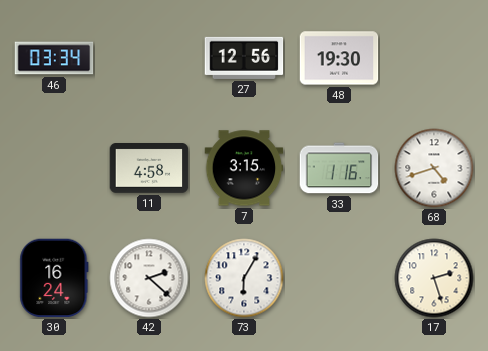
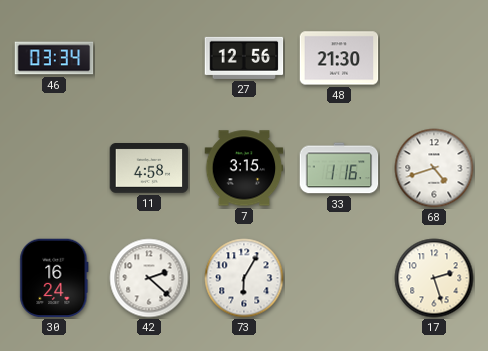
48: 19:30 -> 21:30
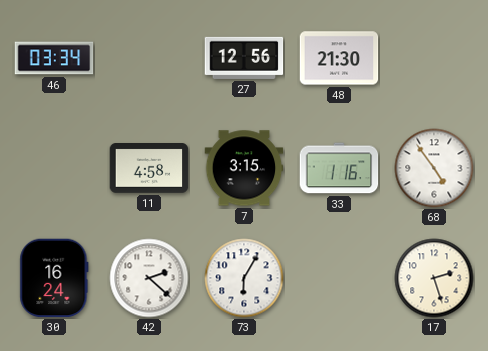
68: 4:42 -> 4:54
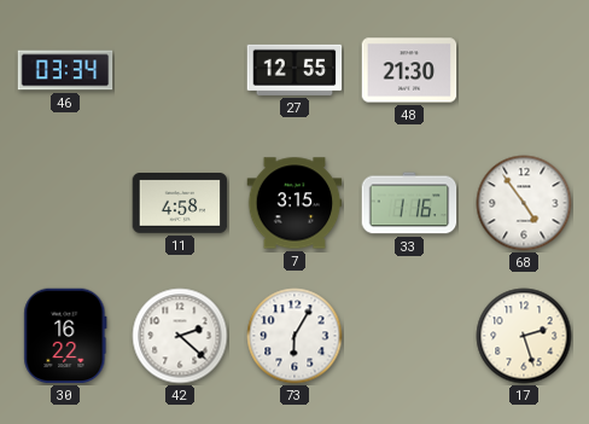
27: 12:56 -> 12:55
30: 16:24 -> 16:22
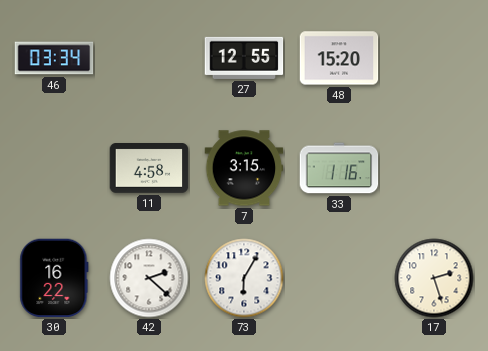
48: 21:30 -> 15:20
68: 4:54 -> none
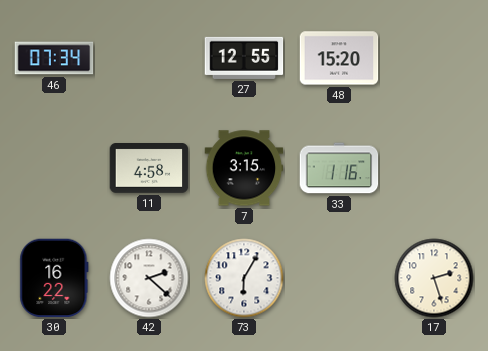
46: 03:34 -> 07:34
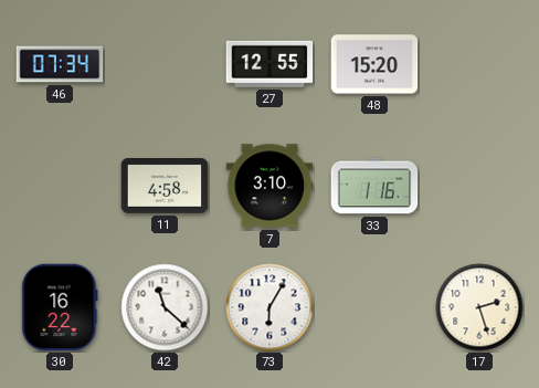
7: 3:15 -> 3:10
42: 2:22 -> 11:22
